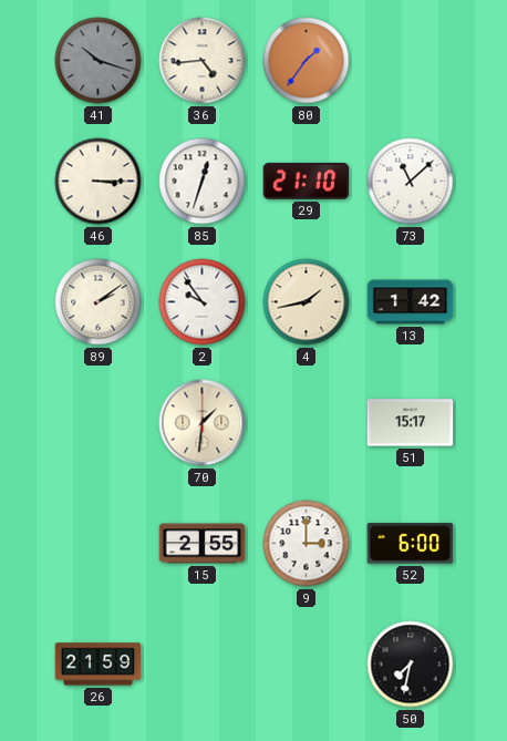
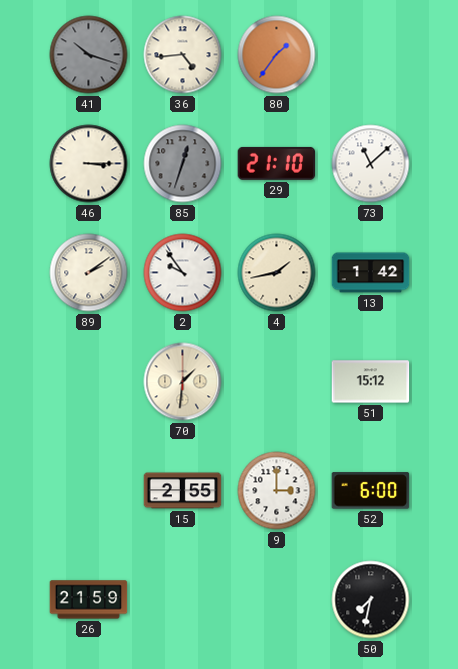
85 dial: white -> grey
51: 15:17 -> 15:12
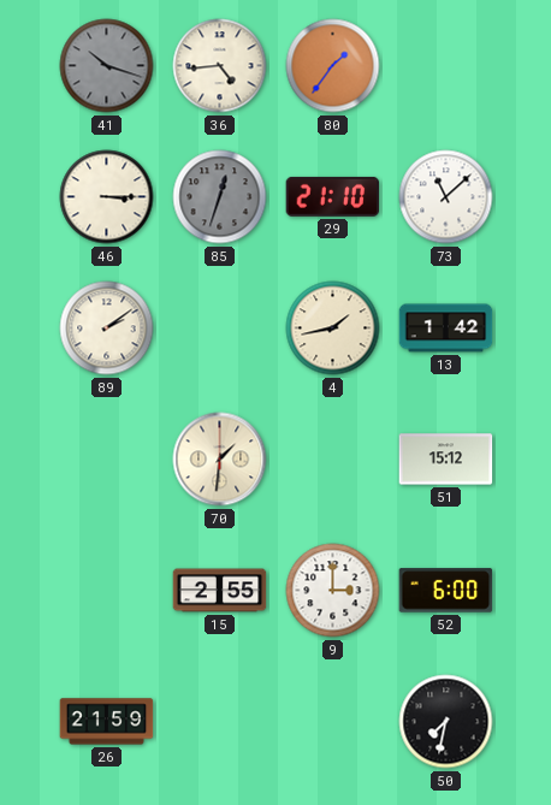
2: 9:54 -> none
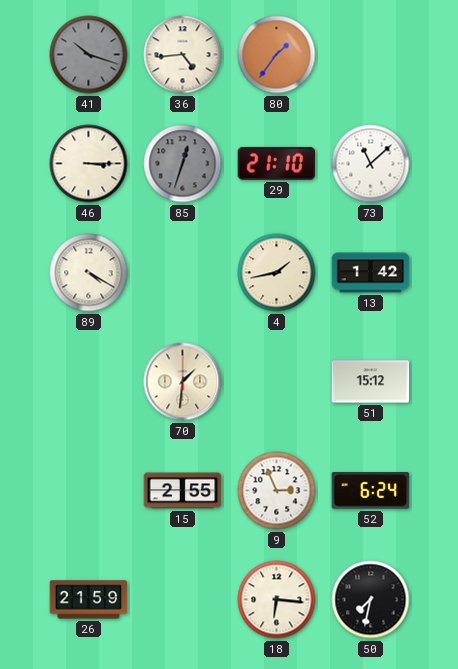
89: 2:09 -> 4:20
9: 3:00 -> 2:56
52: 6:00 -> 6:24
18: none -> 6:16
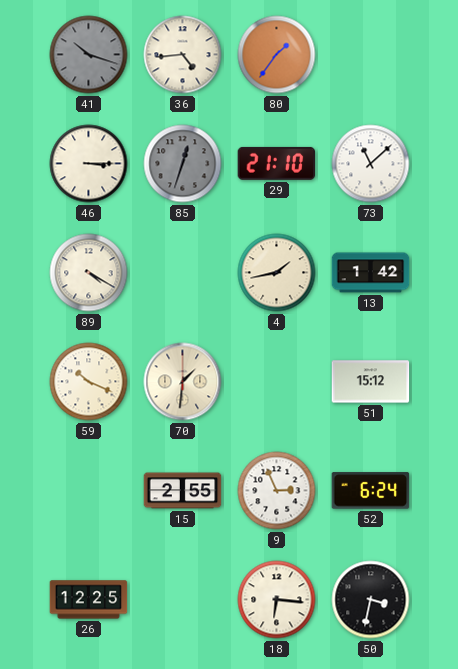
59: none -> 10:19
26: 21:59 -> 12:25
50: 7:32 -> 3:32
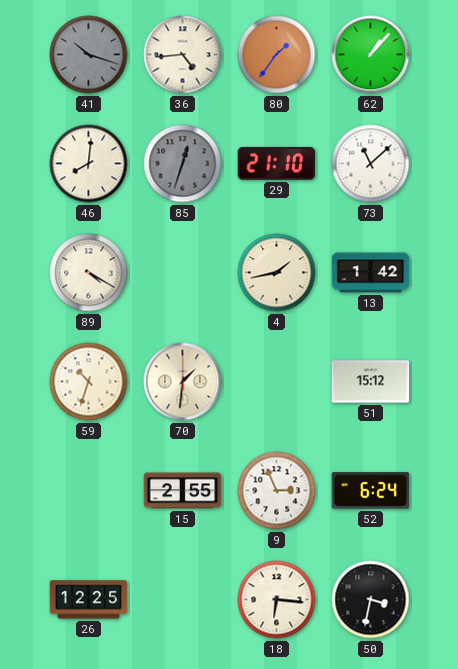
62: none -> 1:07
46: 3:15 -> 8:01
59: 10:19 -> 10:33
